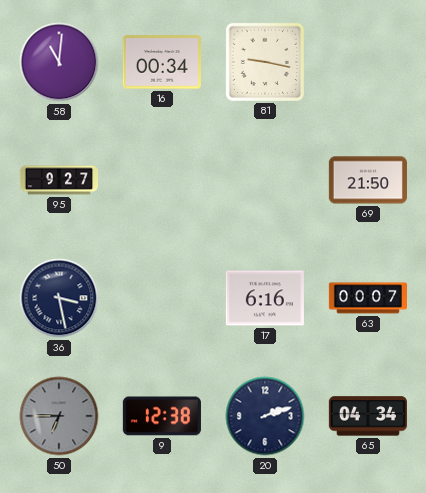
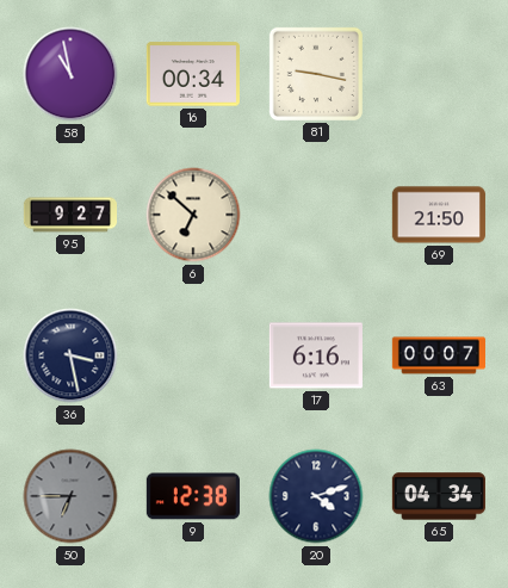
58: 11:01 -> 10:58
6: none -> 6:52
20: 2:12 -> 4:12
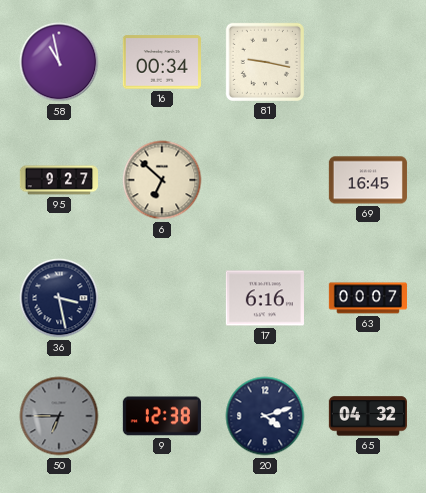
69: 21:50 -> 16:45
65: 04:34 -> 04:32
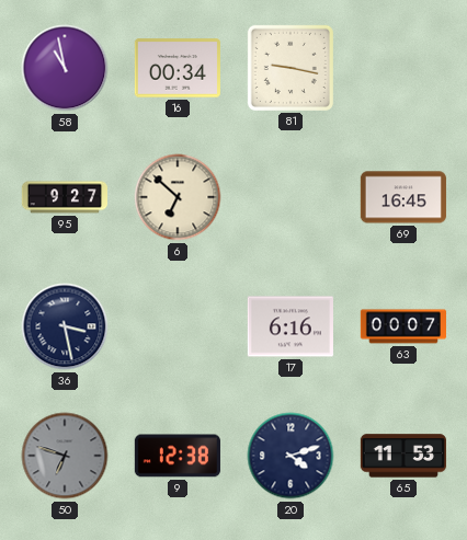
50: 6:45 -> 6:48
65: 04:32 -> 11:53
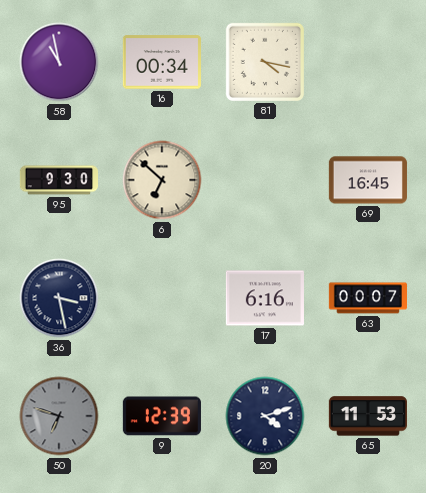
81: 9:17 -> 4:17
95: 9:27 -> 9:30
9: 12:38 -> 12:39
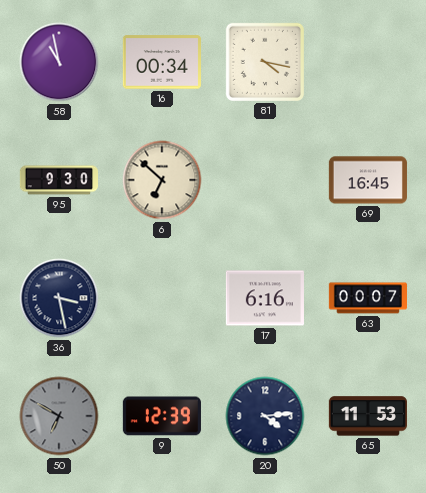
50: 6:48 -> 6:50
20: 4:12 -> 4:14
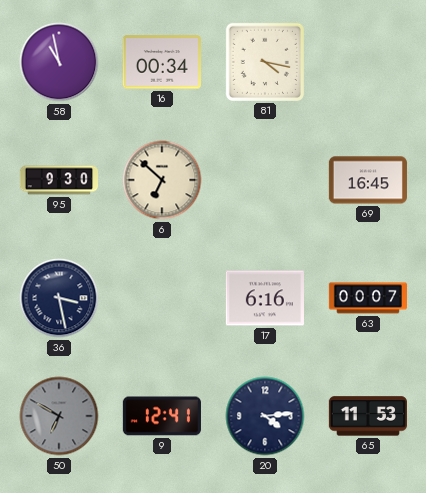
9: 12:39 -> 12:41
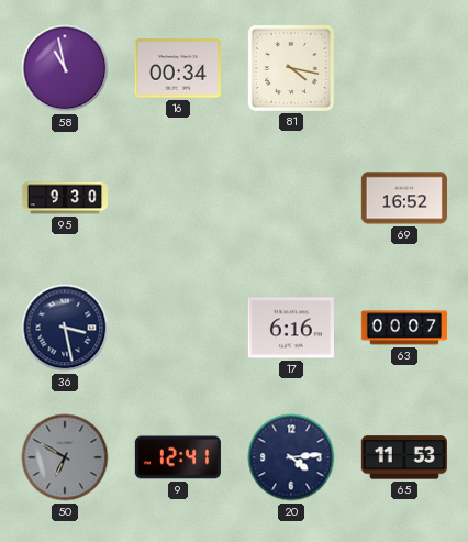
6: 6:52 -> none
69: 16:45 -> 16:52
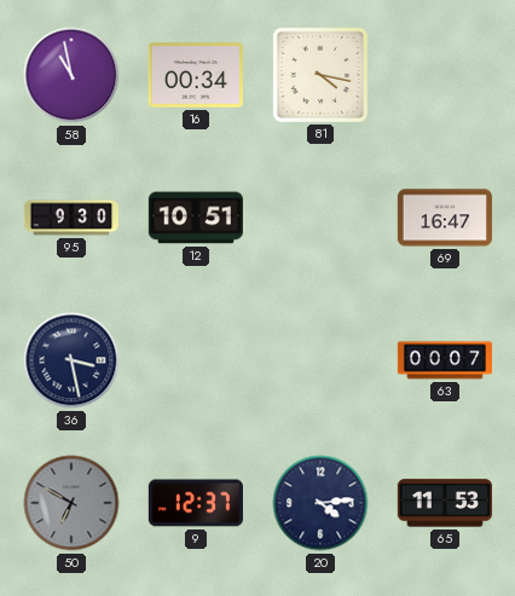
12: none -> 10:51
69: 16:52 -> 16:47
17: 6:16 -> none
9: 12:41 -> 12:37
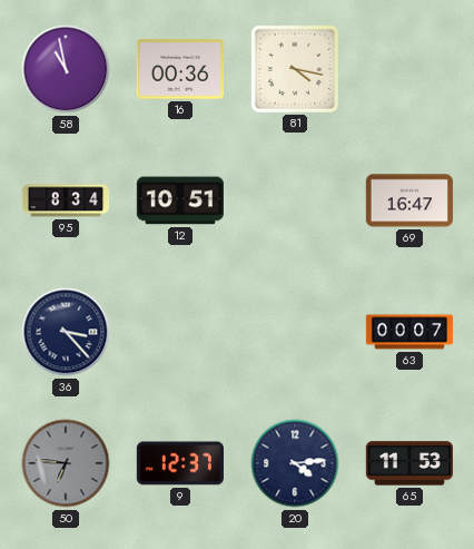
16: 00:34 -> 00:36
95: 9:30 -> 8:34
36: 3:28 -> 3:23
50: 6:50 -> 6:46
